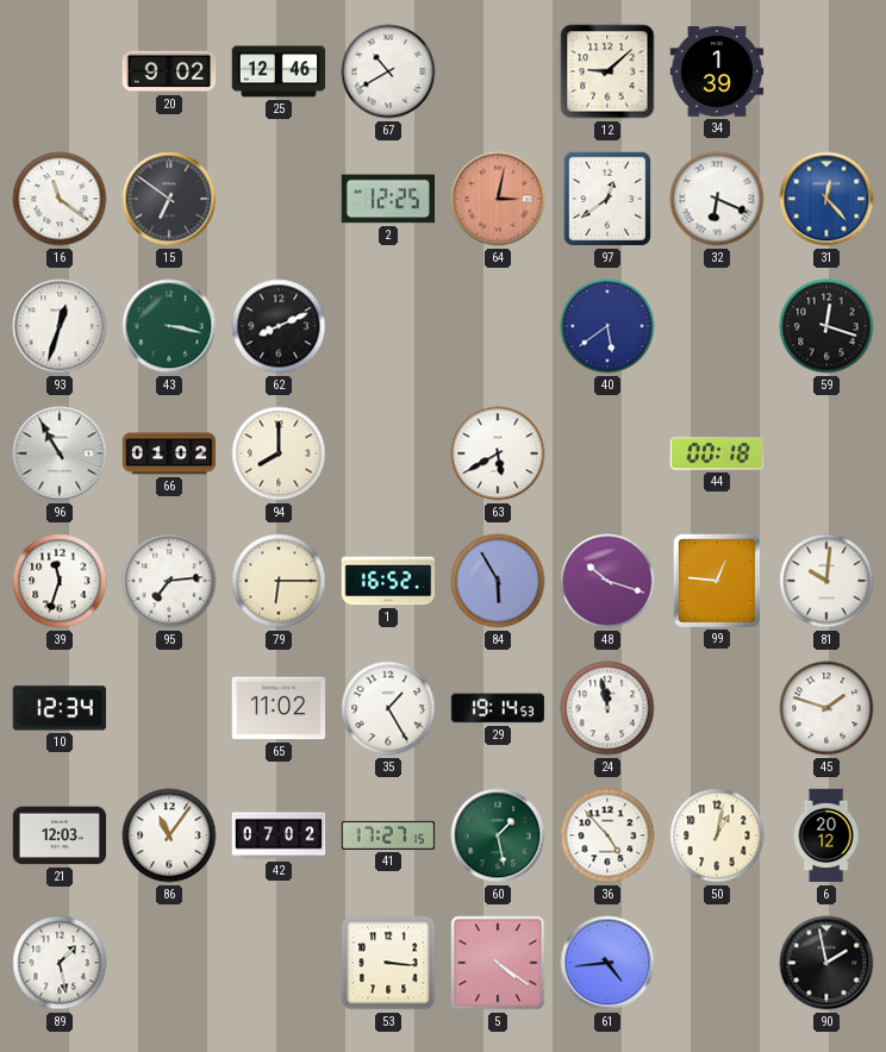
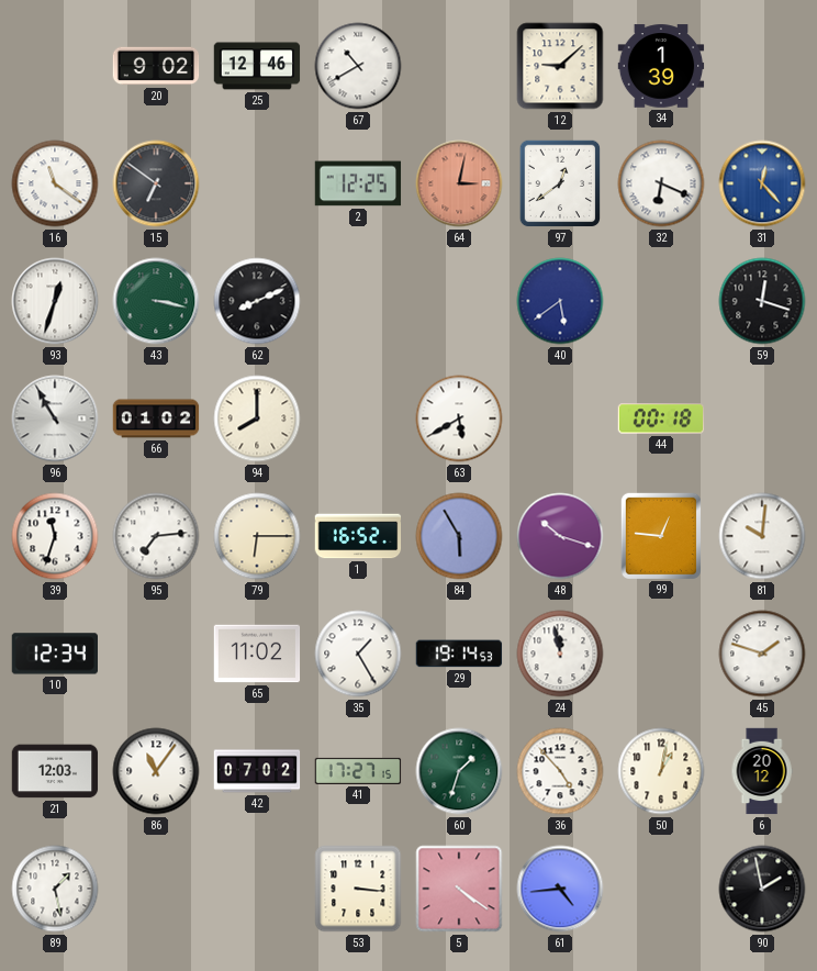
60: 1:28 -> 1:33
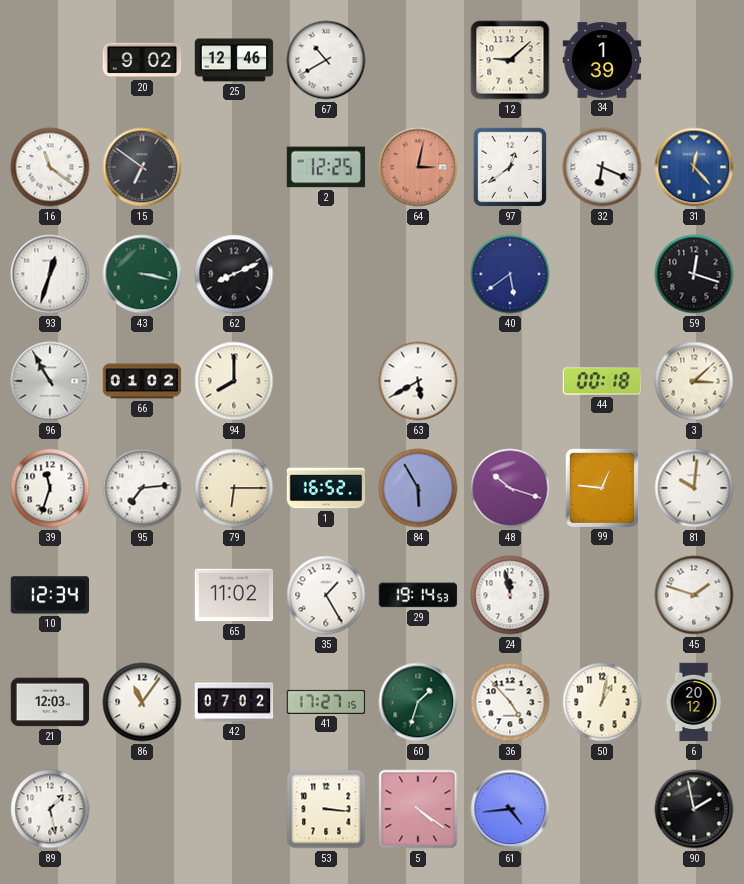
3: none -> 3:08
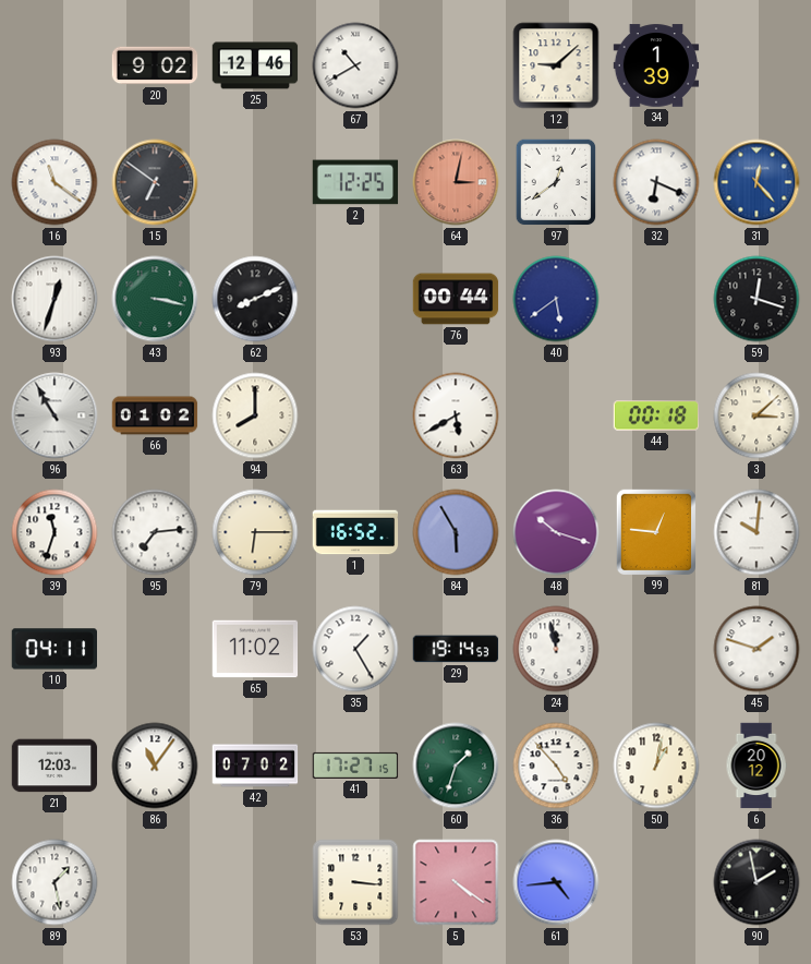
76: none -> 00:44
10: 12:34 -> 04:11
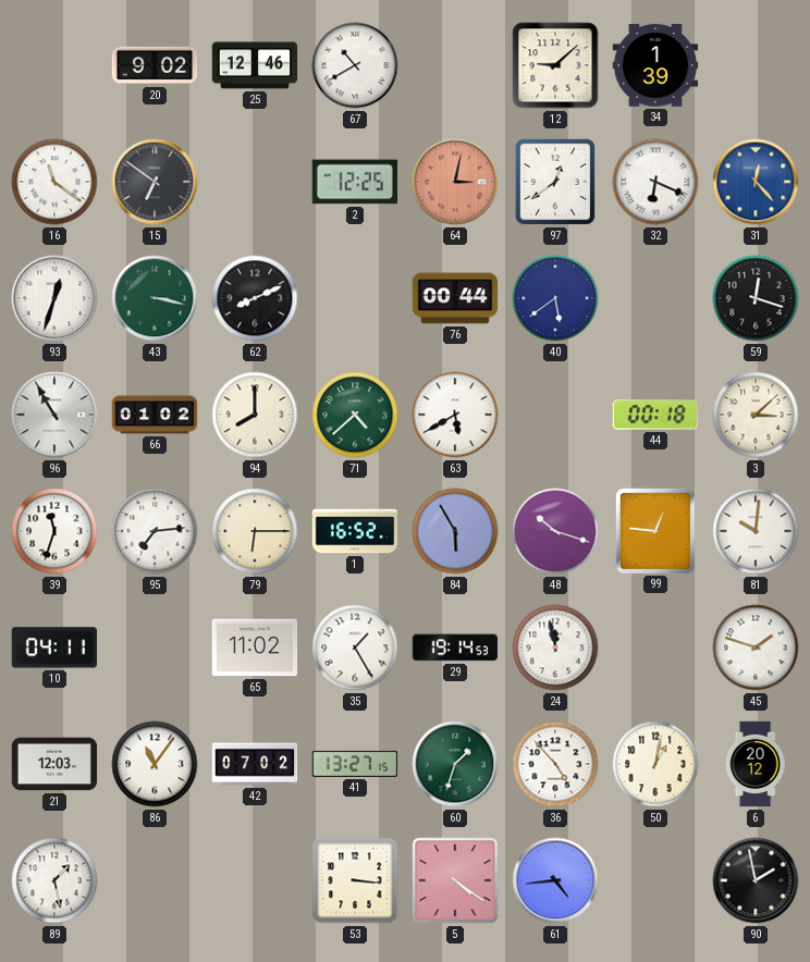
71: none -> 4:38
41: 17:27 -> 13:27
